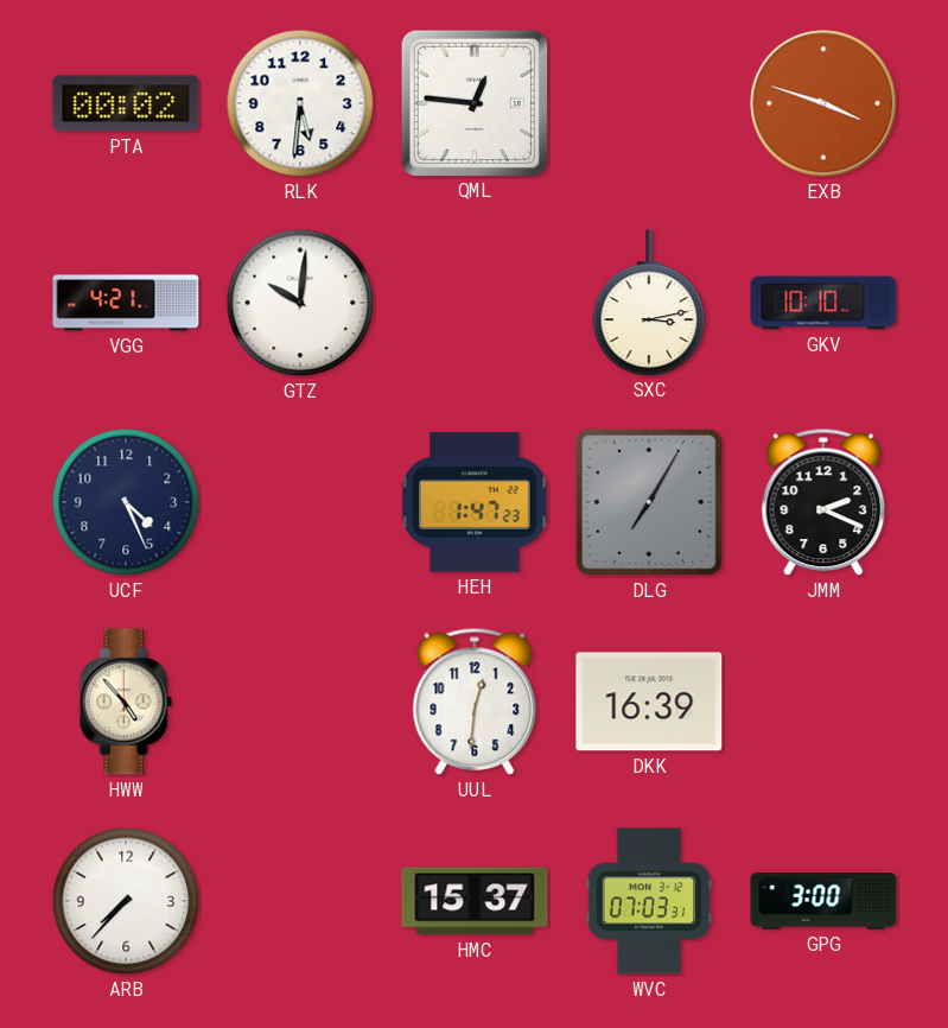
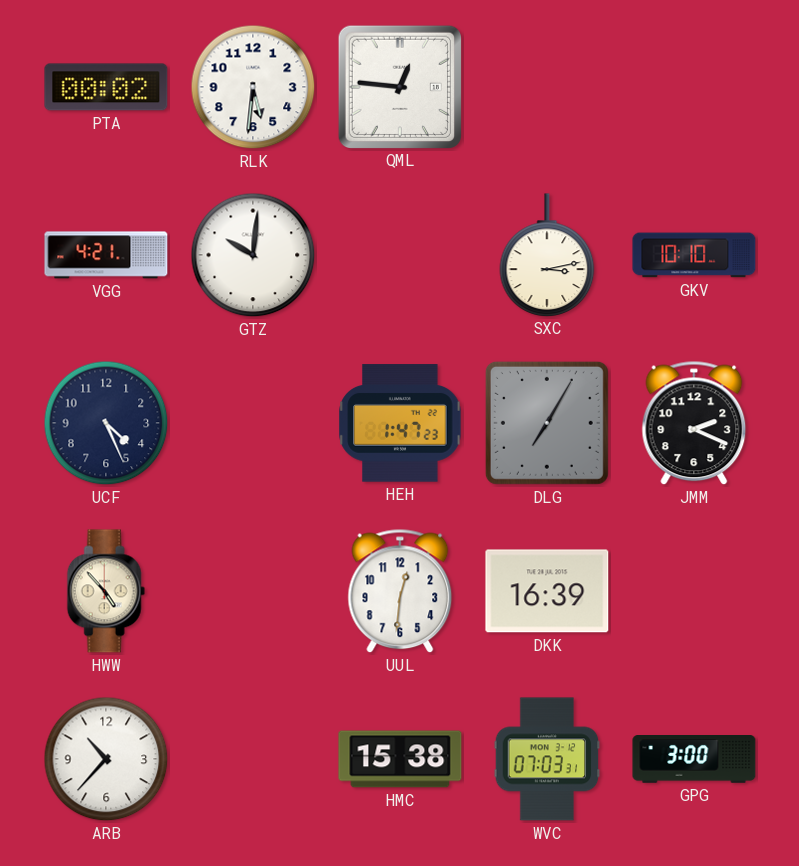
EXB: 3:48 -> none
ARB: 7:37 -> 10:37
HMC: 15:37 -> 15:38
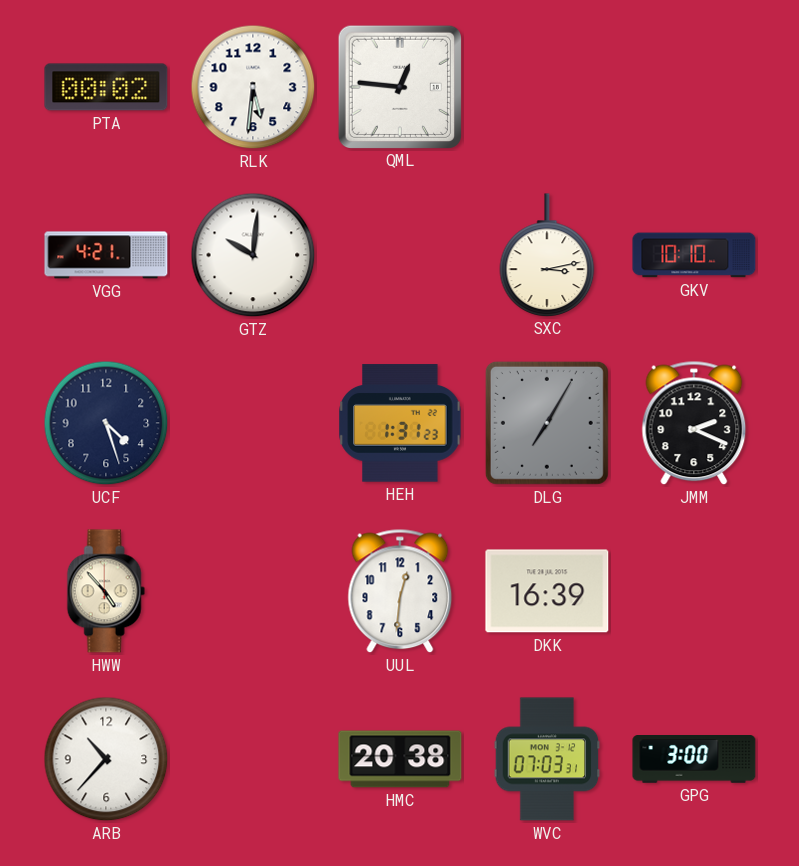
UCF: 4:26 -> 4:27
HEH: 1:47 -> 1:31
HMC: 15:38 -> 20:38
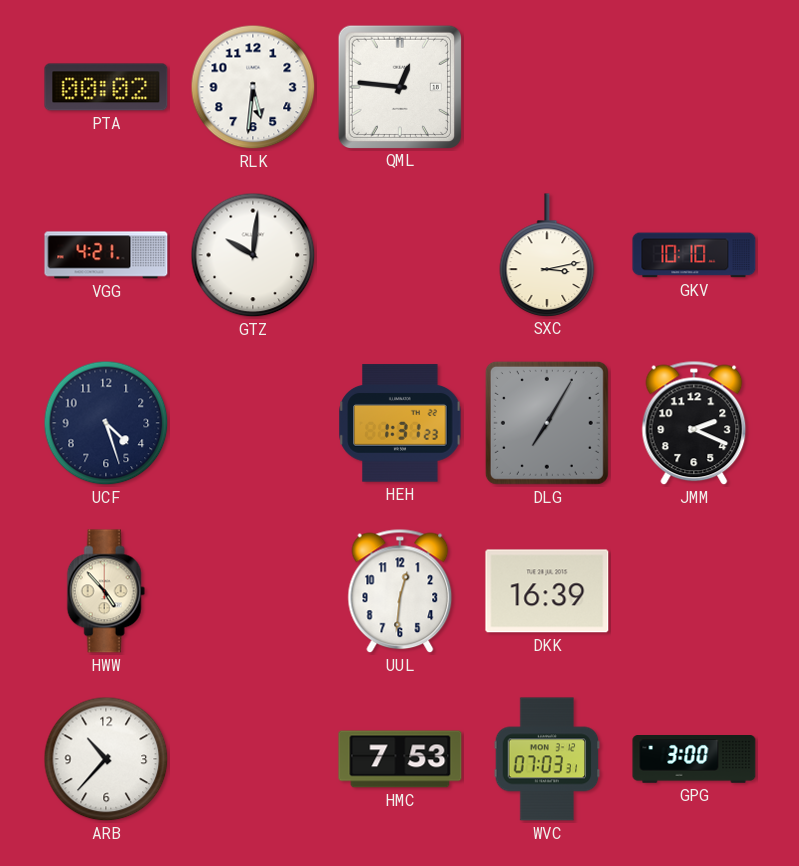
HMC: 20:38 -> 7:53
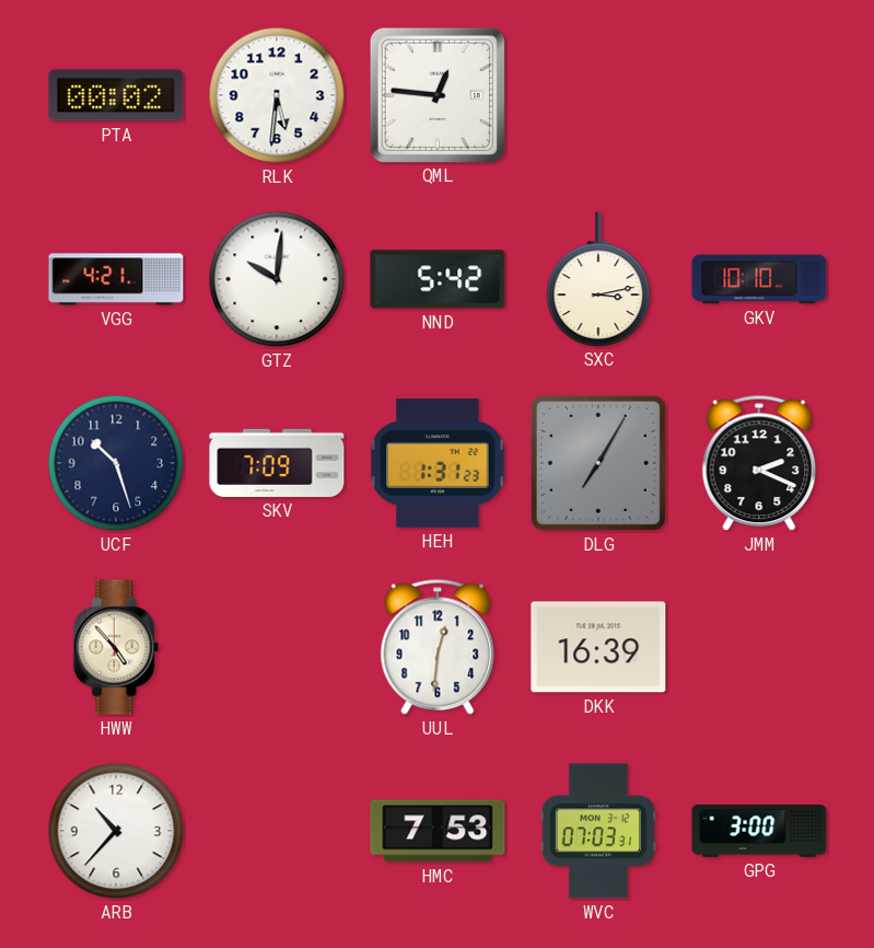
NND: none -> 5:42
UCF: 4:27 -> 10:27
SKV: none -> 7:09
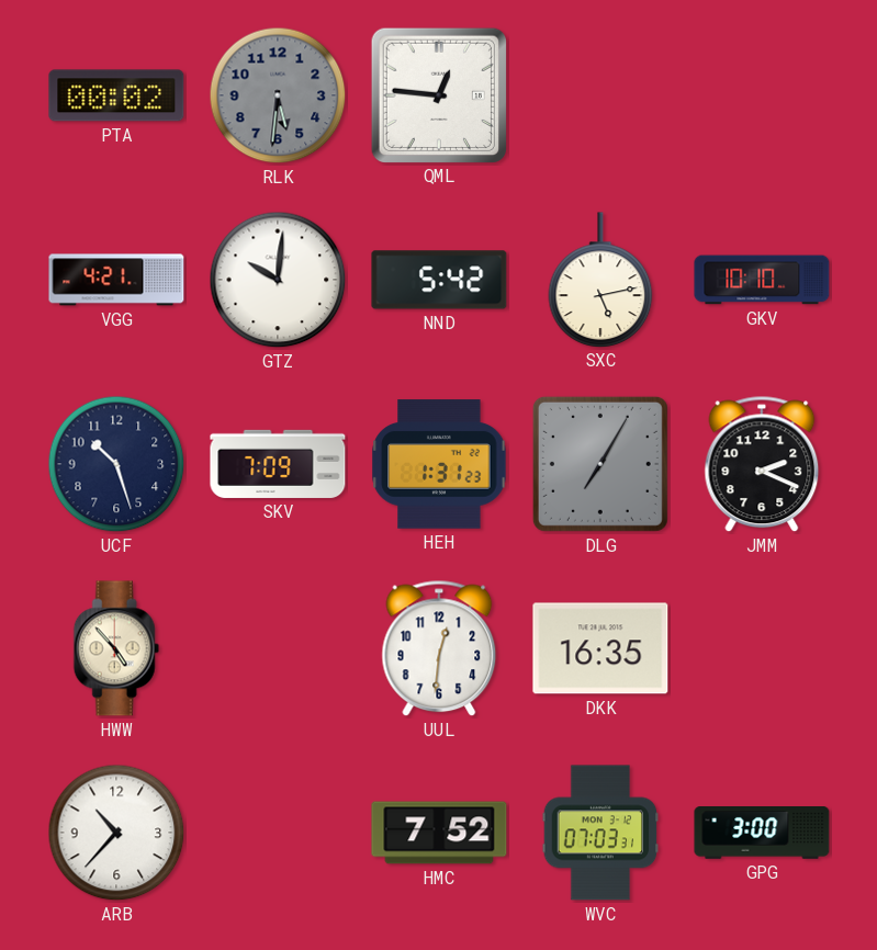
RLK dial: white -> grey
SXC: 3:13 -> 5:13
DKK: 16:39 -> 16:35
HMC: 7:53 -> 7:52
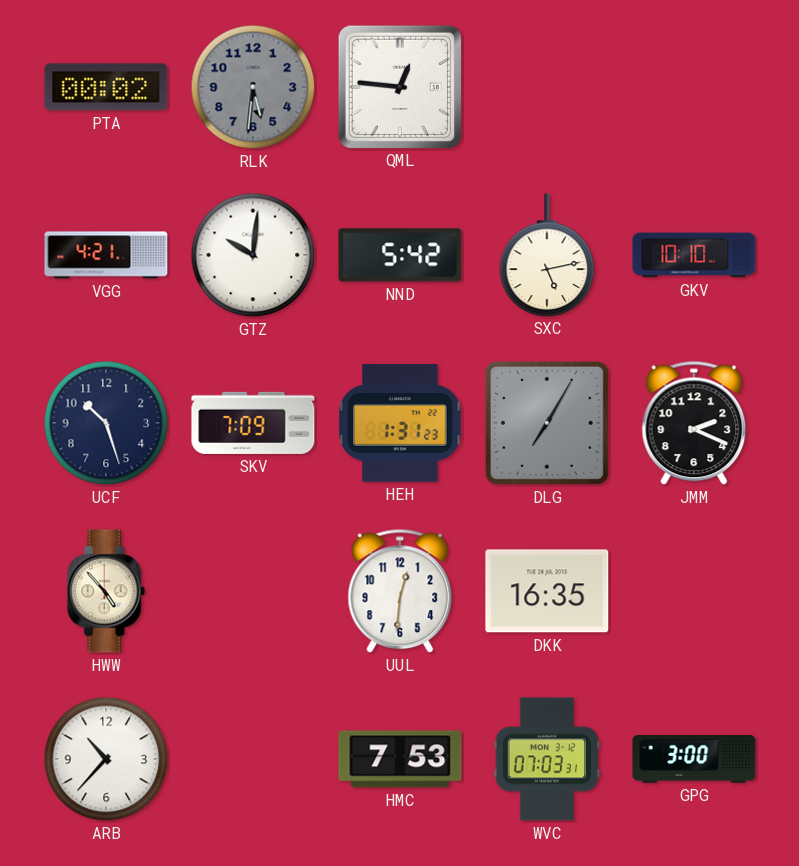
HMC: 7:52 -> 7:53
